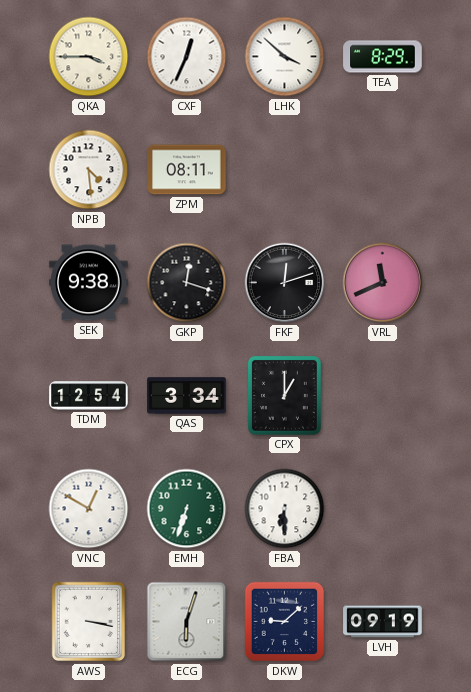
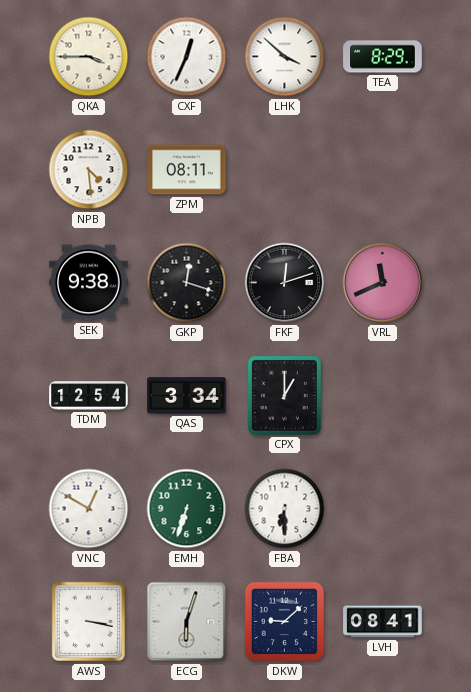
LVH: 09:19 -> 08:41
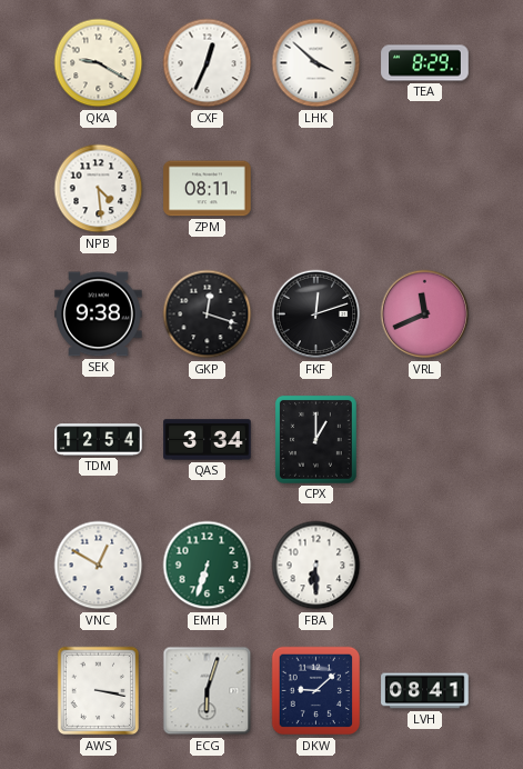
QKA: 3:45 -> 9:20
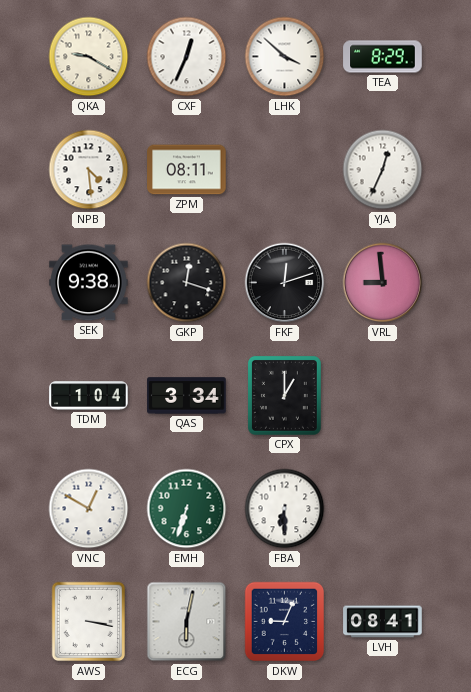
YJA: none -> 12:34
VRL: 11:41 -> 8:59
TDM: 12:54 -> 1:04
ECG: 6:03 -> 6:02
DKW: 9:08 -> 9:04
